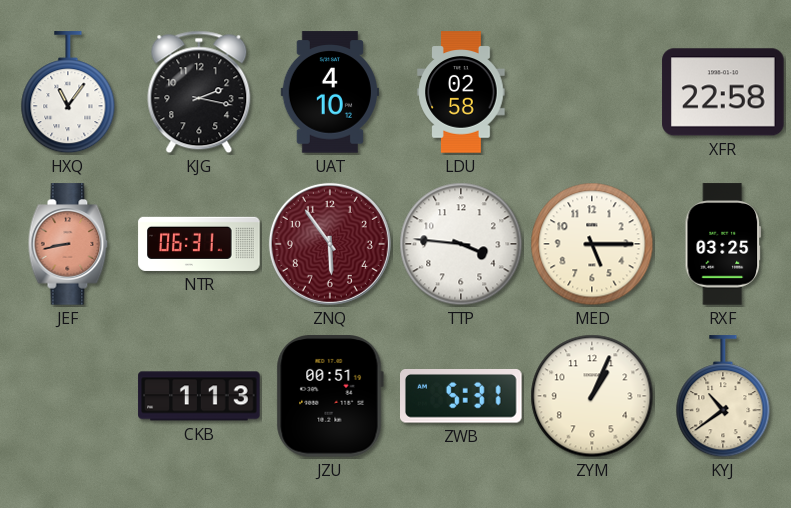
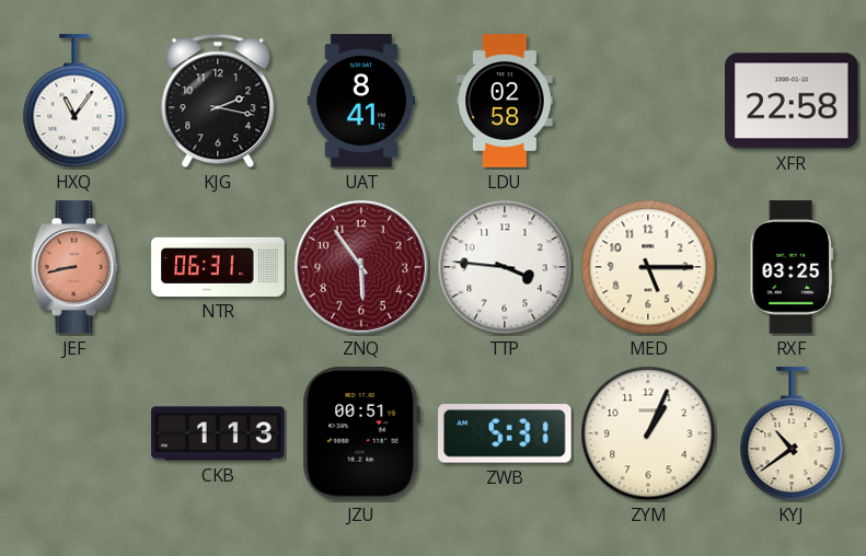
UAT: 4:10 -> 8:41
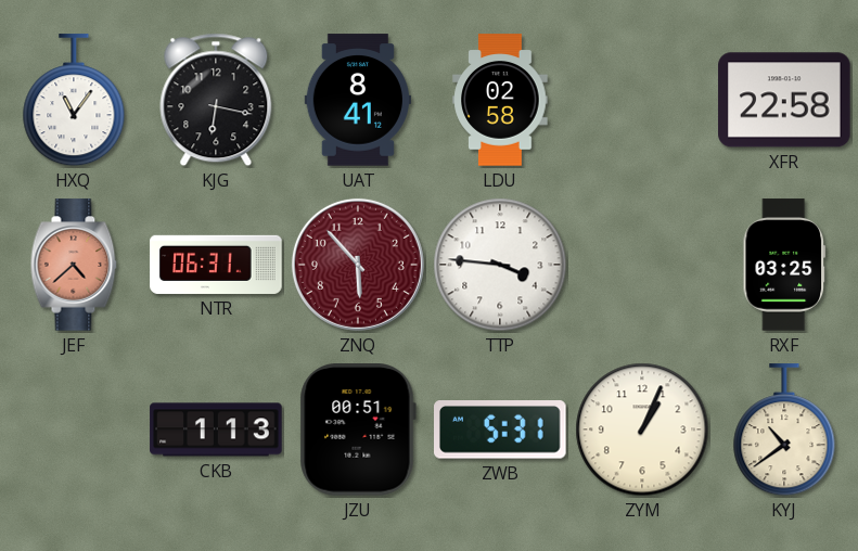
KJG: 2:17 -> 6:17
JEF: 8:43 -> 4:38
ZNQ: 5:54 -> 5:53
MED: 5:15 -> none
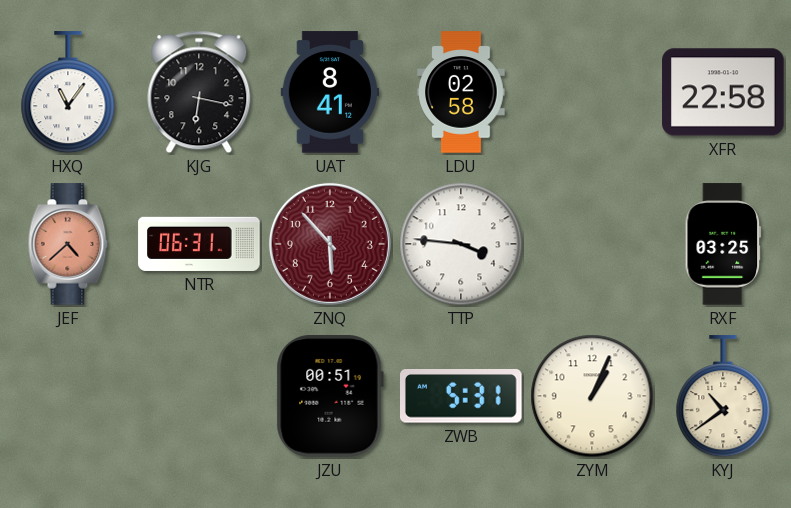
CKB: 1:13 -> none
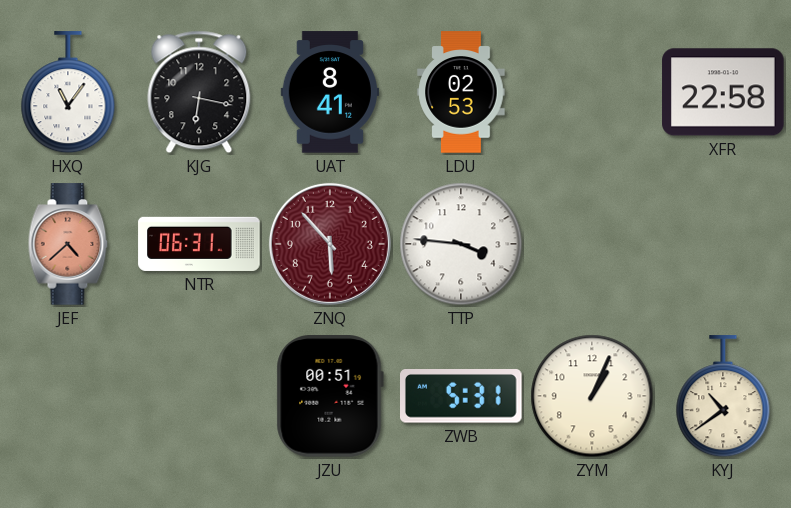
LDU: 02:58 -> 02:53
RXF: 03:25 -> none
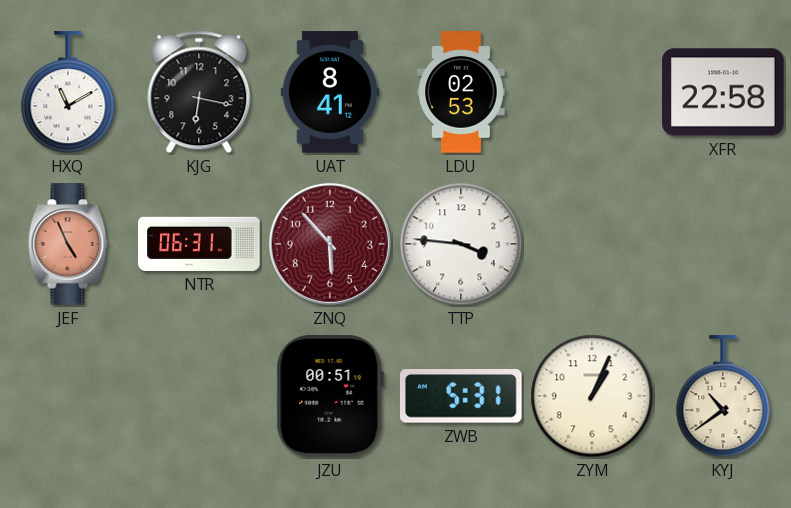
HXQ: 11:06 -> 11:10
JEF: 4:38 -> 4:56
